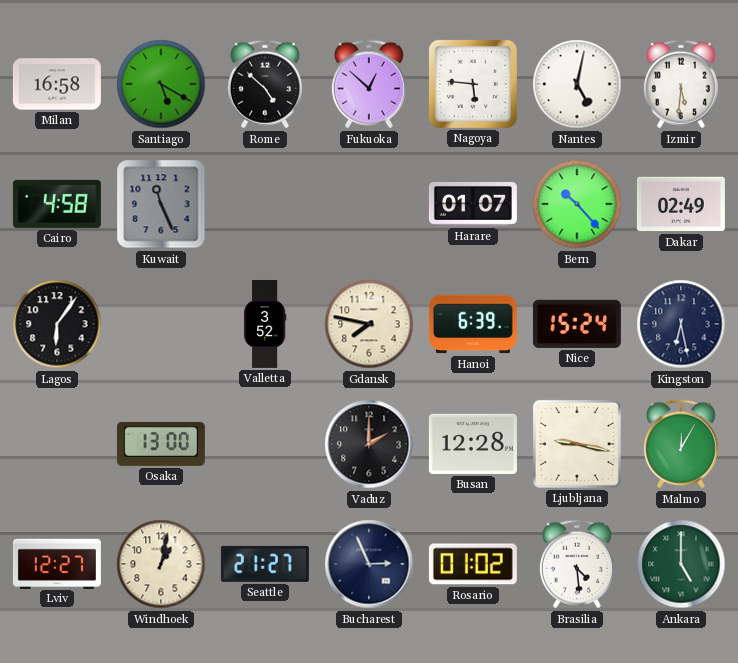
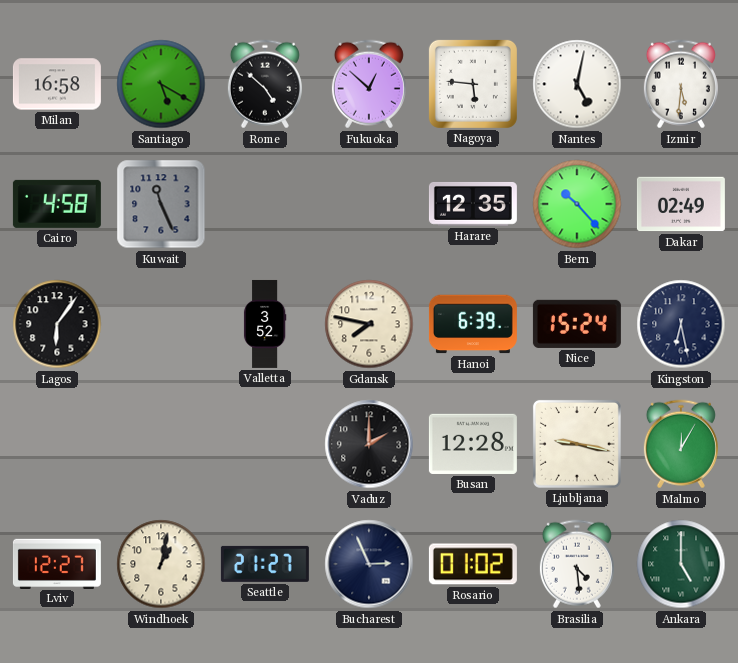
Harare: 01:07 -> 12:35
Osaka: 13:00 -> none
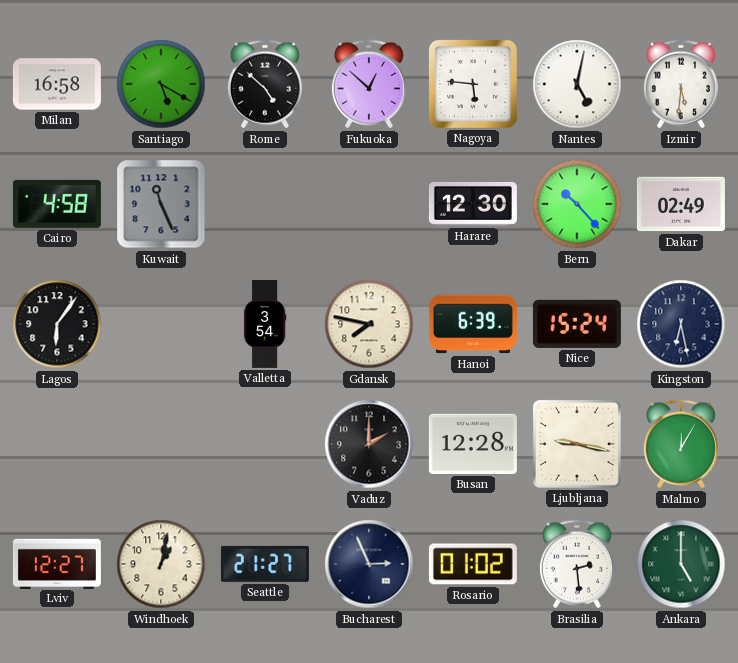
Harare: 12:35 -> 12:30
Valletta: 3:52 -> 3:54
Brasilia: 4:29 -> 2:29
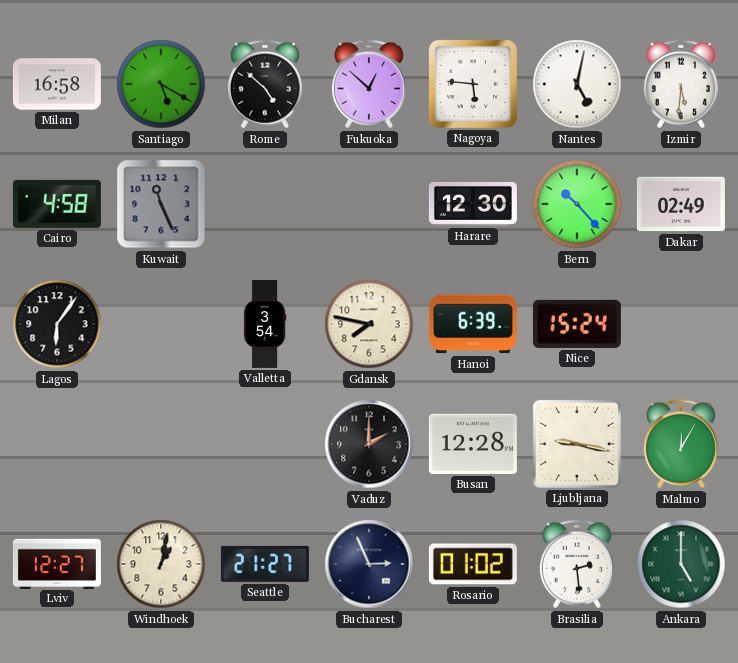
Kingston: 6:28 -> none
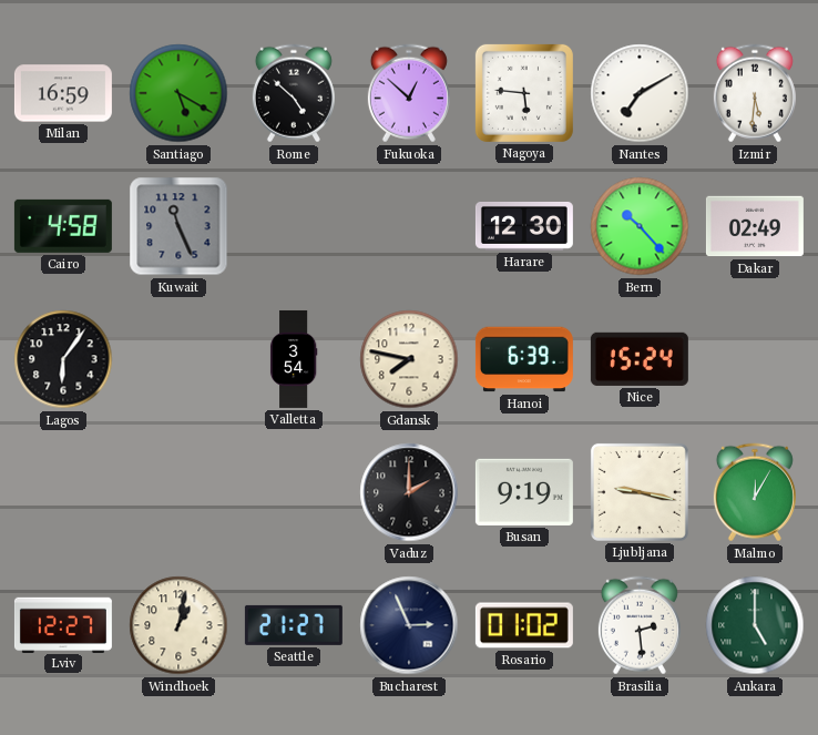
Milan: 16:58 -> 16:59
Nantes: 5:02 -> 7:10
Busan: 12:28 -> 9:19
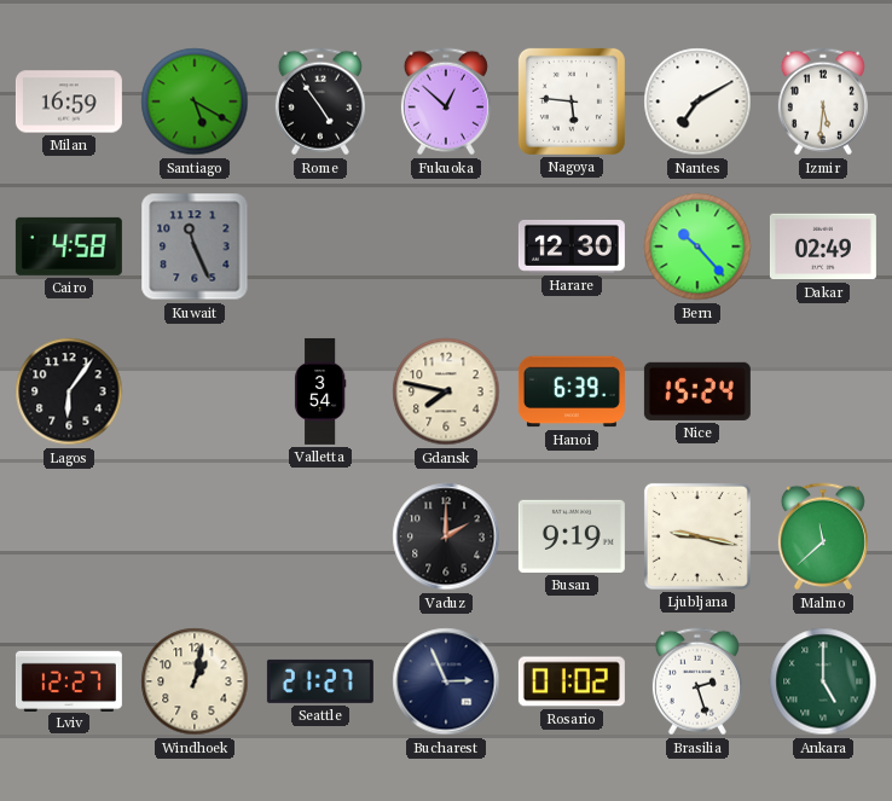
Rome: 4:52 -> 4:54
Malmo: 12:05 -> 11:38
Brasilia: 2:29 -> 2:27
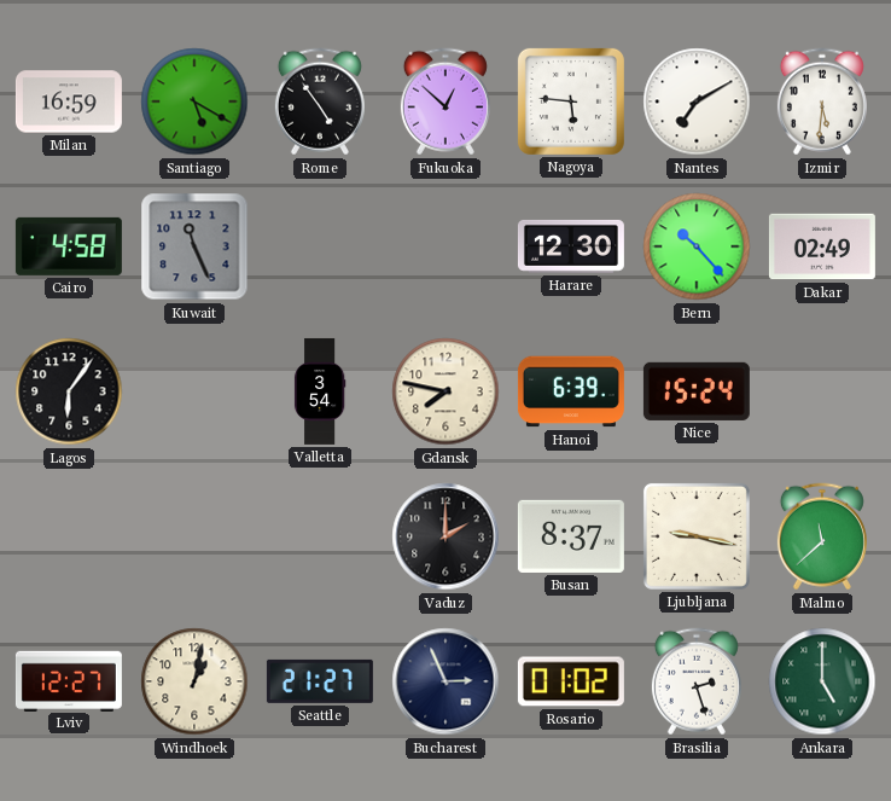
Busan: 9:19 -> 8:37
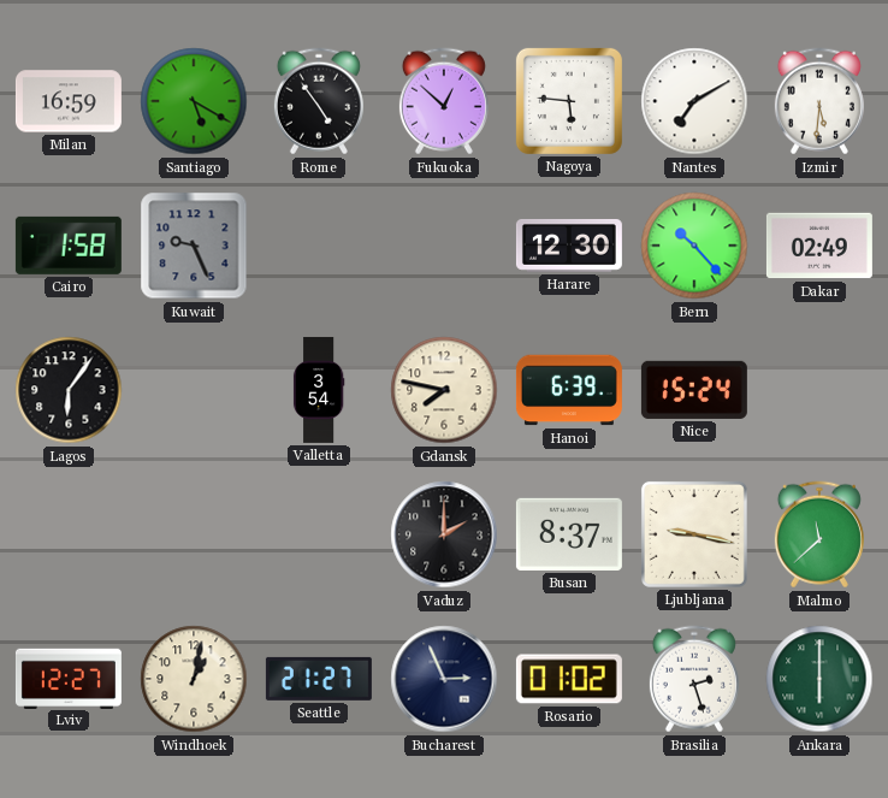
Cairo: 4:58 -> 1:58
Kuwait: 11:26 -> 9:26
Ankara: 5:00 -> 6:00
